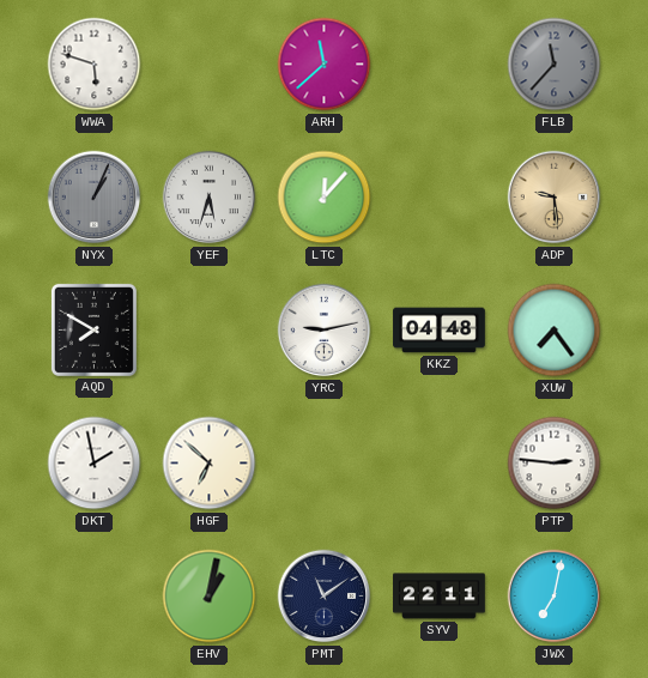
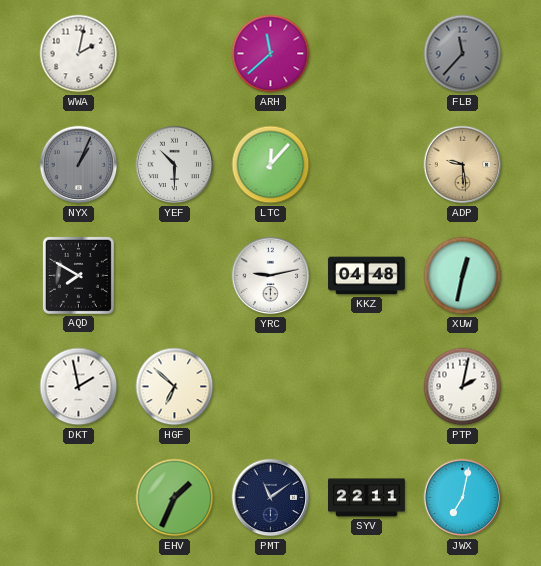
WWA: 5:48 -> 2:02
YEF: 5:33 -> 10:30
XUW: 7:24 -> 12:32
PTP: 2:46 -> 2:02
EHV: 1:02 -> 1:34
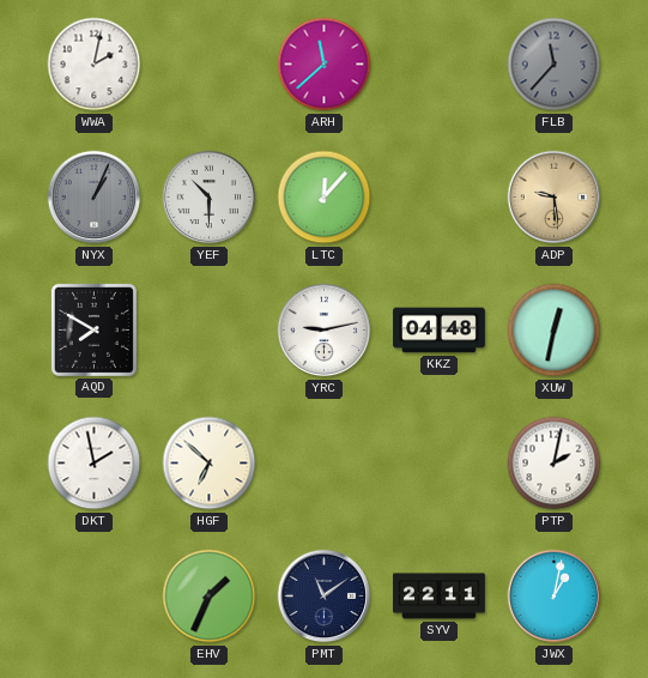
JWX: 7:02 -> 1:02
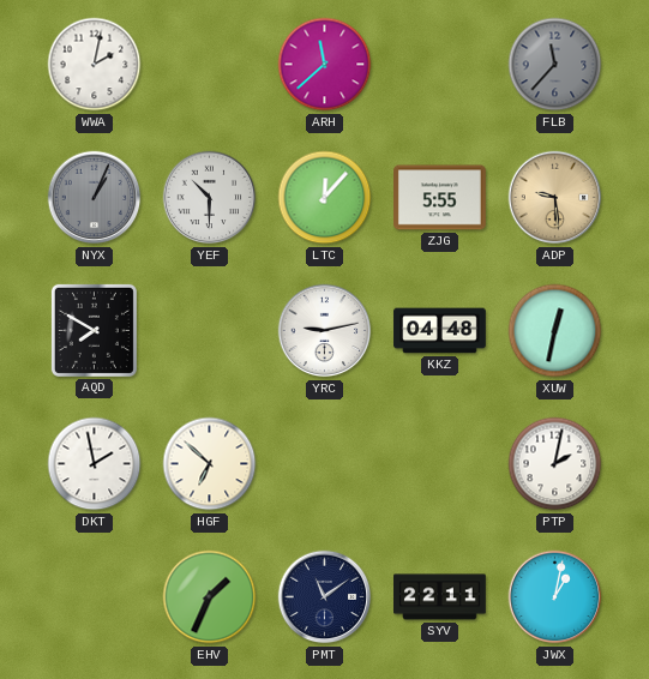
ZJG: none -> 5:55
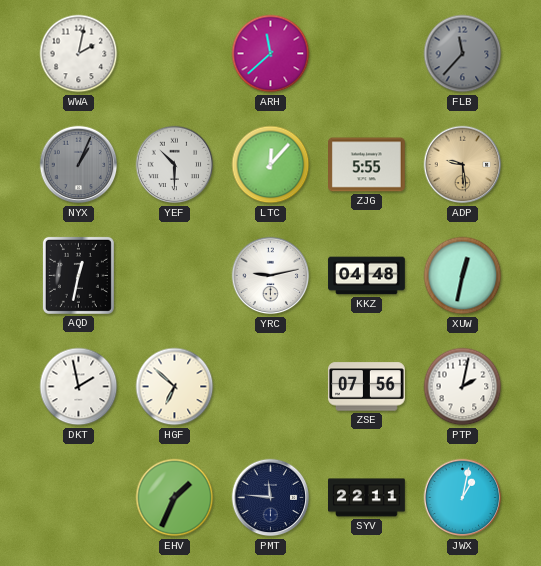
AQD: 7:50 -> 12:32
ZSE: none -> 07:56
PMT: 11:09 -> 11:46
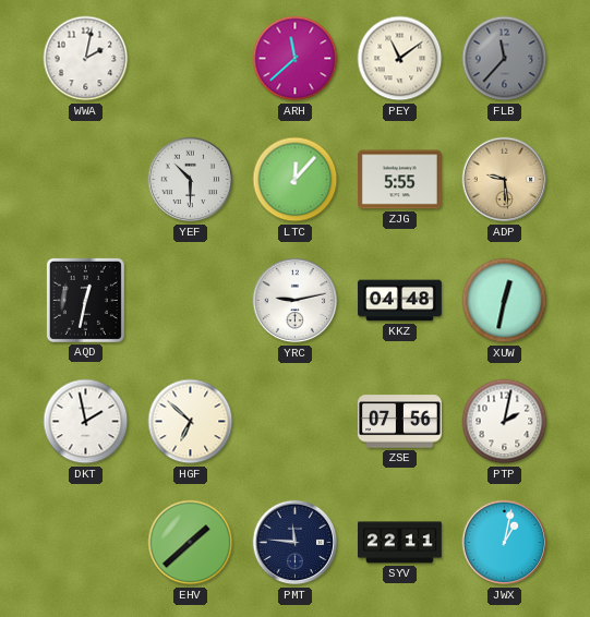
PEY: none -> 11:09
NYX: 1:04 -> none
EHV: 1:34 -> 1:38
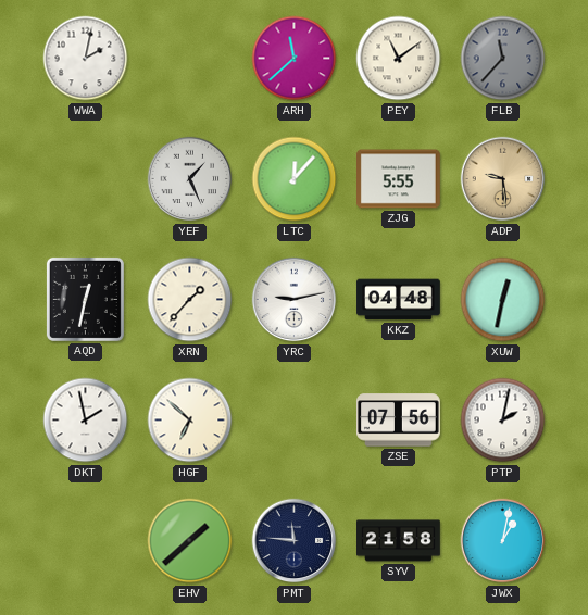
YEF: 10:30 -> 1:26
XRN: none -> 1:37
SYV: 22:11 -> 21:58
